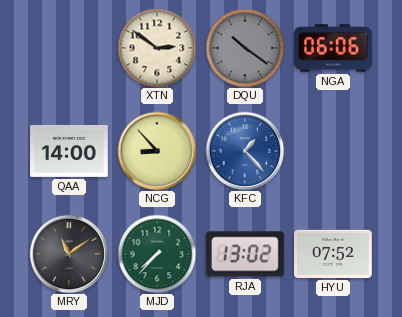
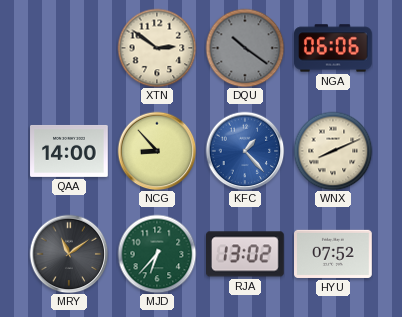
WNX: none -> 8:11
MJD: 7:37 -> 6:37
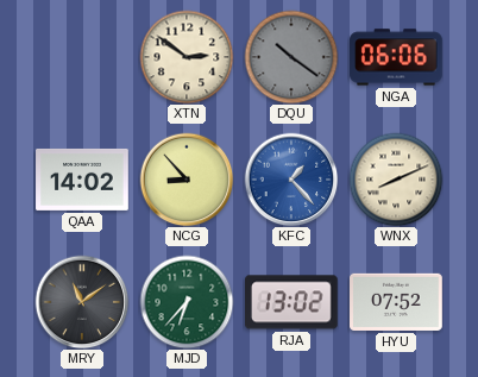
QAA: 14:00 -> 14:02
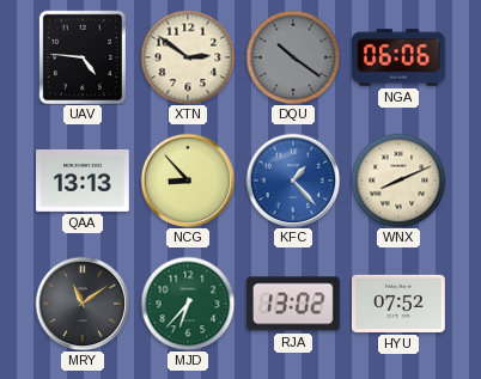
UAV: none -> 4:46
QAA: 14:02 -> 13:13
